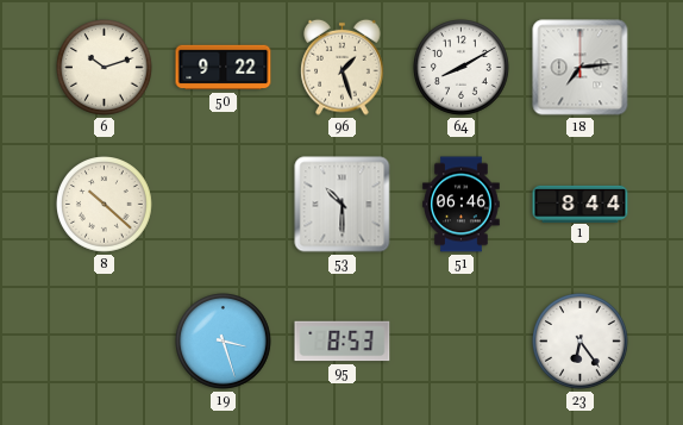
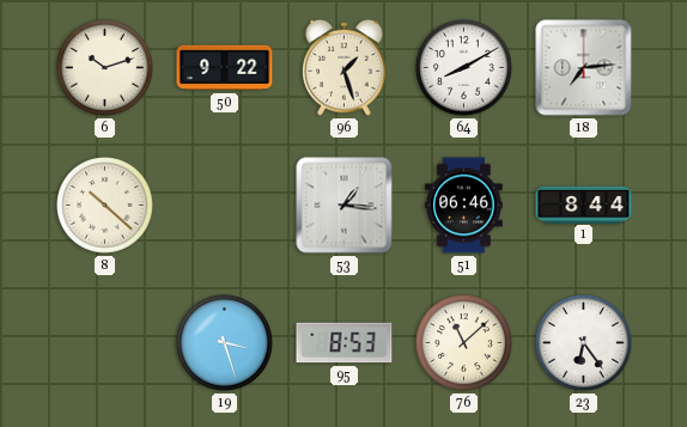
53: 10:30 -> 1:16
76: none -> 11:08
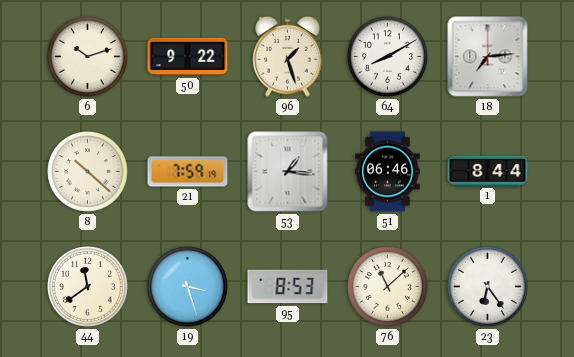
21: none -> 7:59
44: none -> 11:39
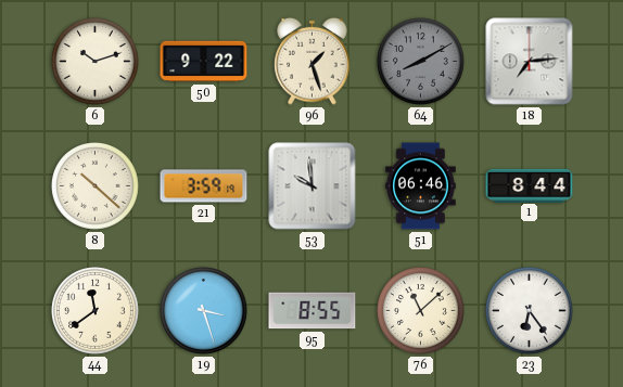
64 dial: white -> grey
21: 7:59 -> 3:59
53: 1:16 -> 9:59
95: 8:53 -> 8:55
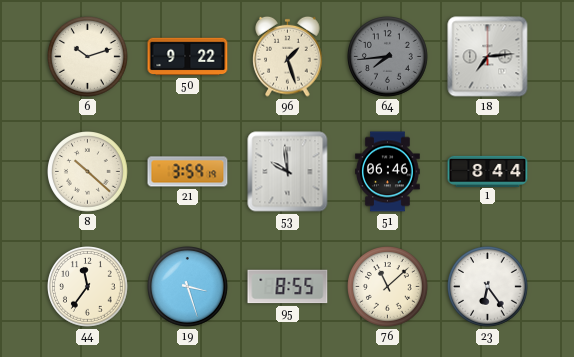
64: 8:10 -> 7:44
44: 11:39 -> 11:36
